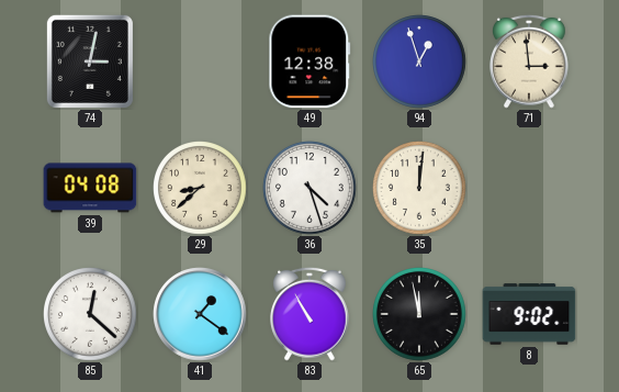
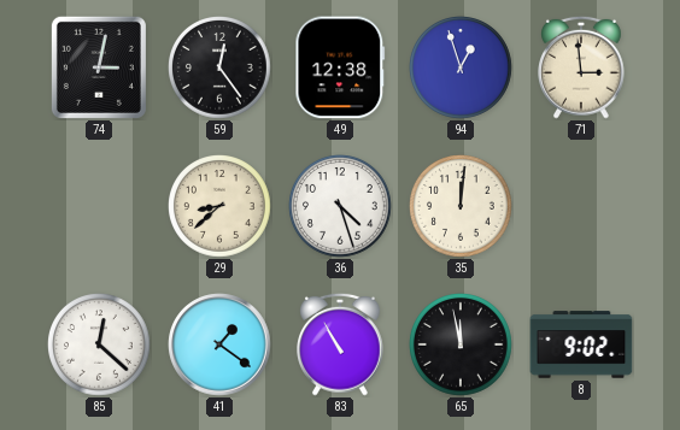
59: none -> 12:24
39: 04:08 -> none
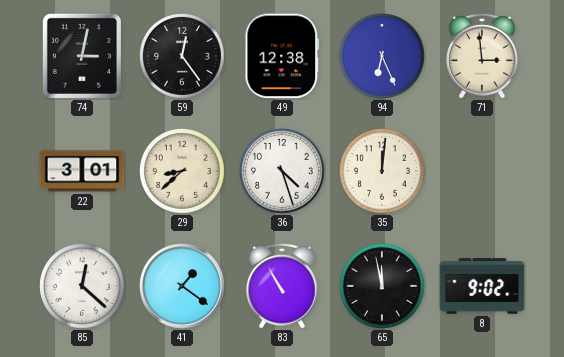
94: 12:57 -> 6:26
22: none -> 3:01
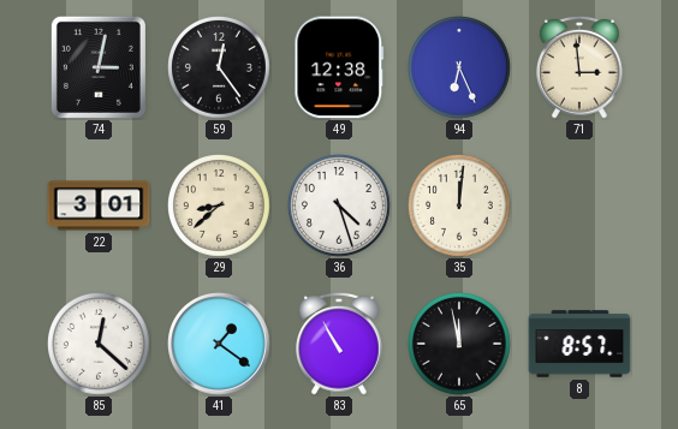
8: 9:02 -> 8:57
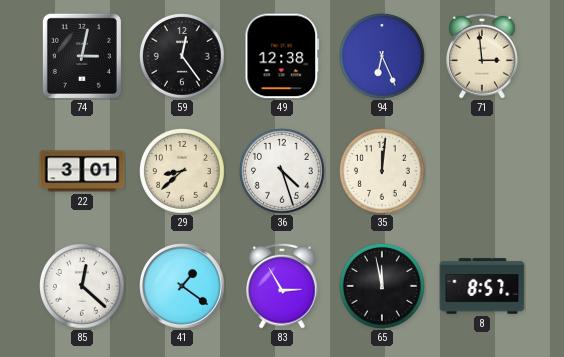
83: 10:55 -> 2:55
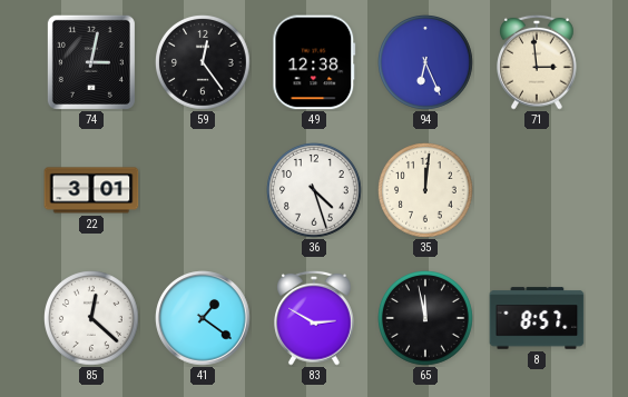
29: 8:38 -> none
83: 2:55 -> 2:50
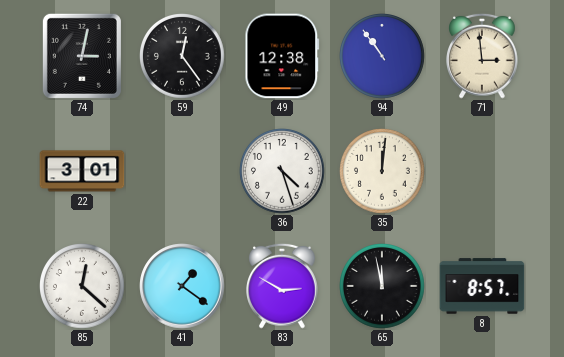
94: 6:26 -> 10:54
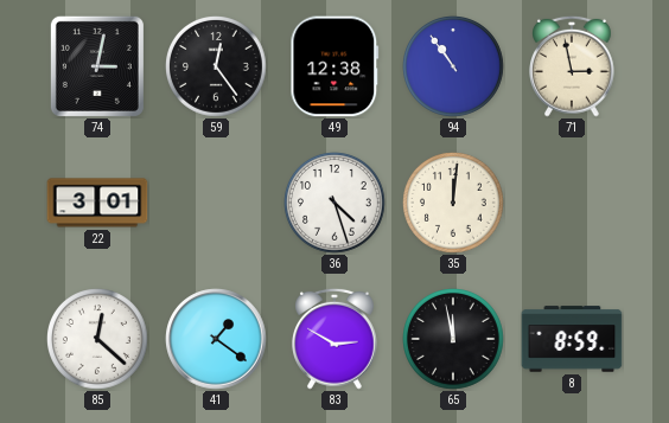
71: 2:59 -> 2:58
8: 8:57 -> 8:59
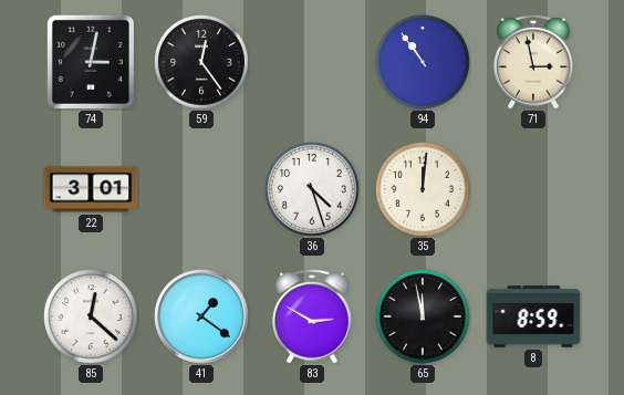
49: 12:38 -> none
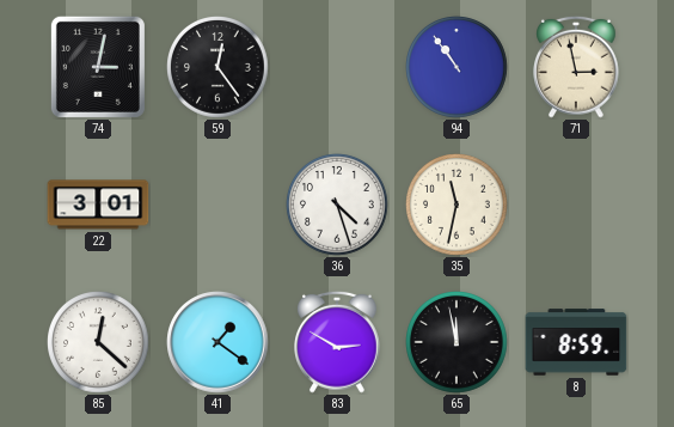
35: 12:01 -> 11:32
